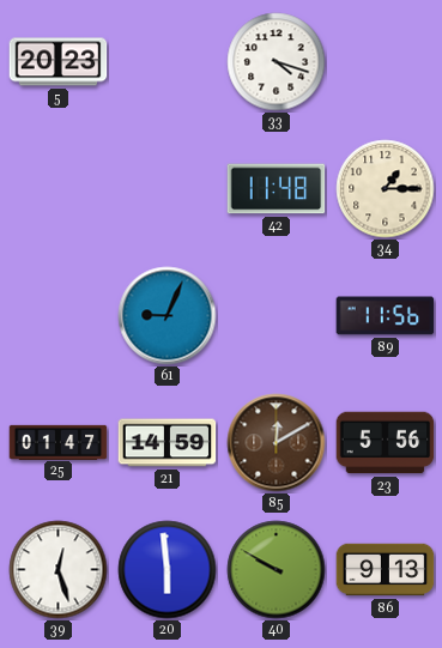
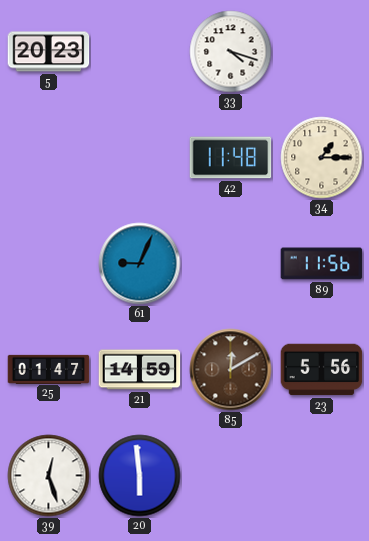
40: 9:50 -> none
86: 9:13 -> none
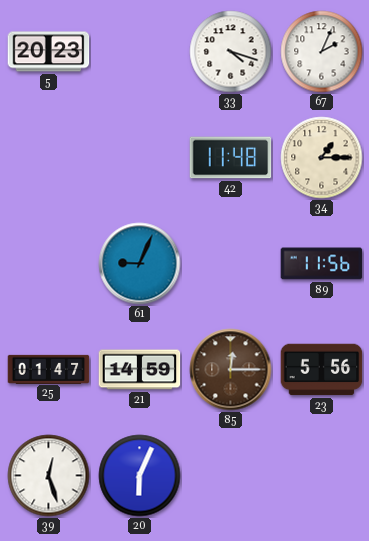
67: none -> 2:04
85: 12:10 -> 12:15
20: 5:59 -> 6:04
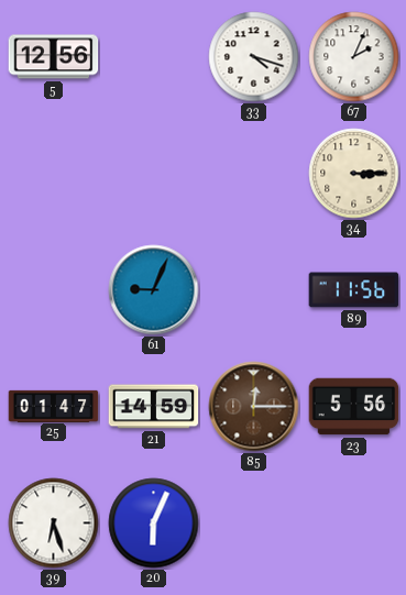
5: 20:23 -> 12:56
42: 11:48 -> none
34: 1:15 -> 3:15
39: 12:27 -> 6:27
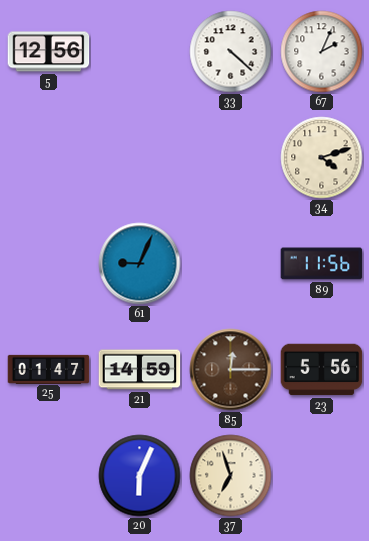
33: 4:18 -> 4:22
34: 3:15 -> 4:12
39: 6:27 -> none
37: none -> 6:57
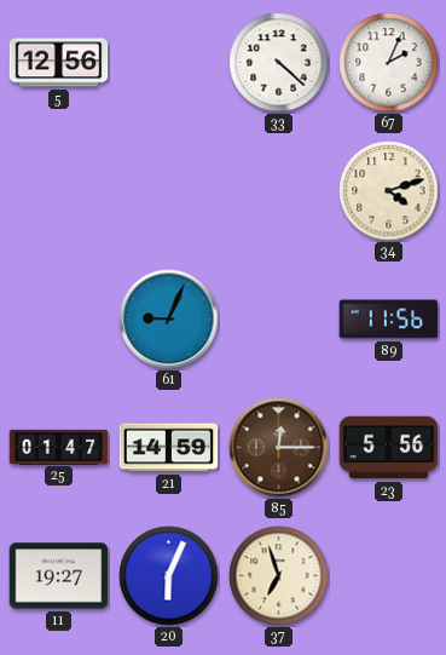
11: none -> 19:27
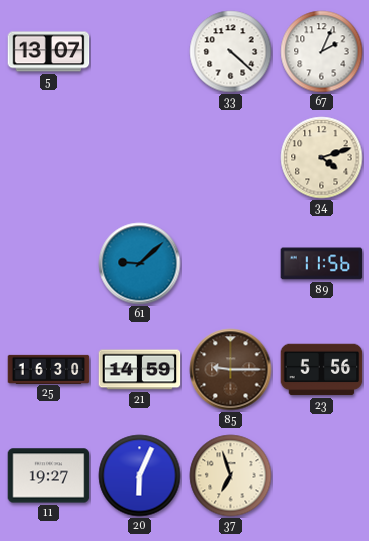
5: 12:56 -> 13:07
61: 9:04 -> 9:08
25: 01:47 -> 16:30
85: 12:15 -> 9:15
